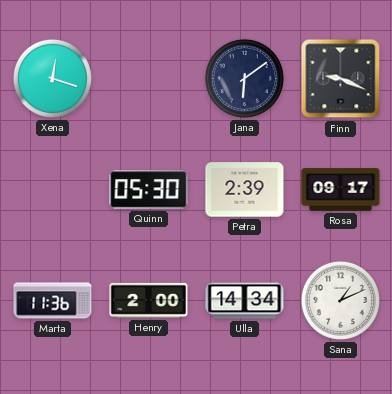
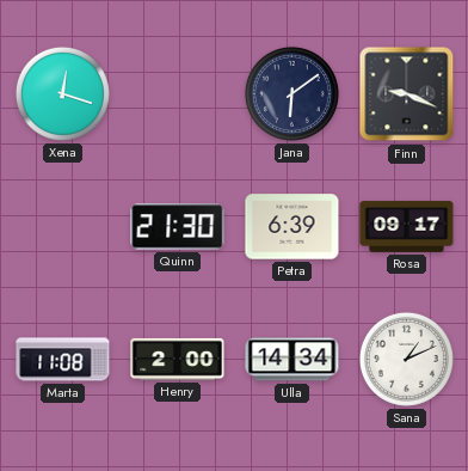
Quinn: 05:30 -> 21:30
Petra: 2:39 -> 6:39
Marta: 11:36 -> 11:08
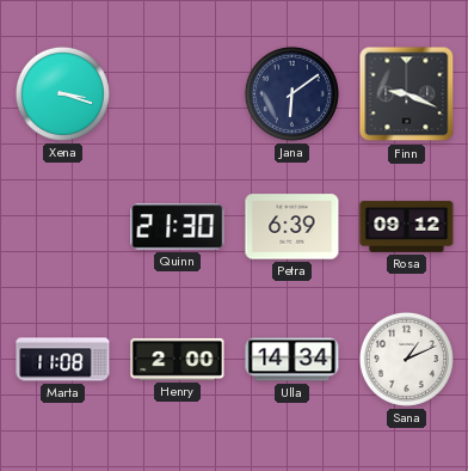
Xena: 12:18 -> 3:18
Rosa: 09:17 -> 09:12
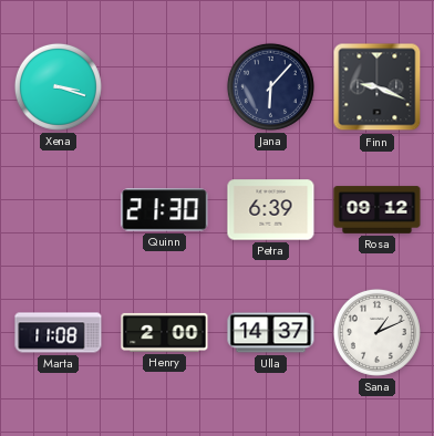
Jana: 6:09 -> 6:07
Ulla: 14:34 -> 14:37
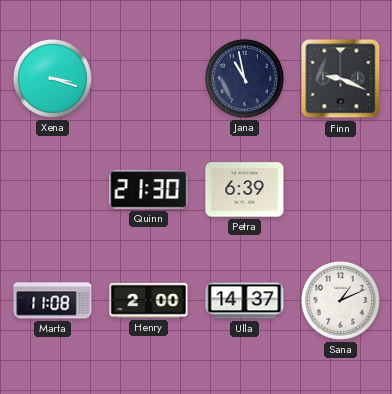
Jana: 6:07 -> 10:58
Rosa: 09:12 -> none
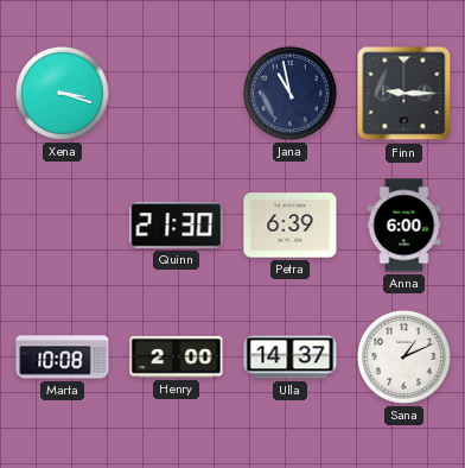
Finn: 9:19 -> 9:15
Anna: none -> 6:00
Marta: 11:08 -> 10:08
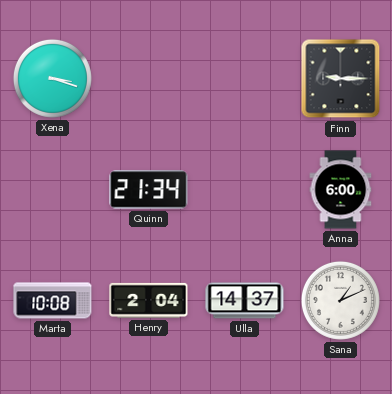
Jana: 10:58 -> none
Quinn: 21:30 -> 21:34
Petra: 6:39 -> none
Henry: 2:00 -> 2:04
